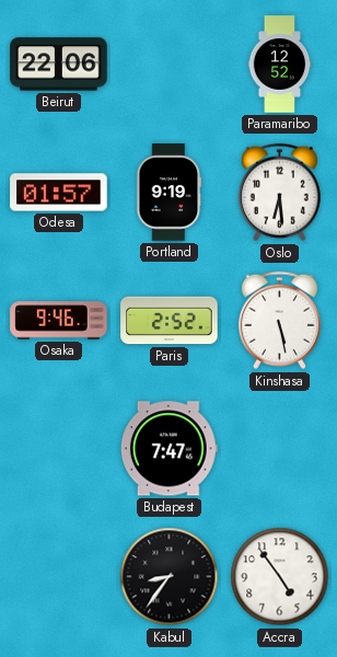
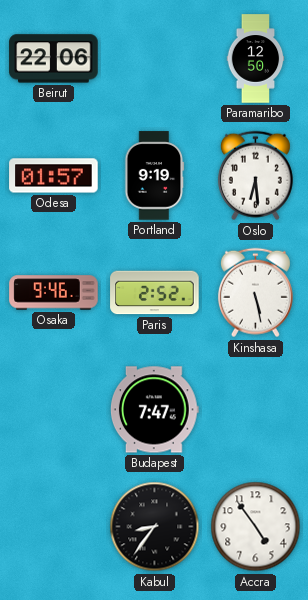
Paramaribo: 12:52 -> 12:50
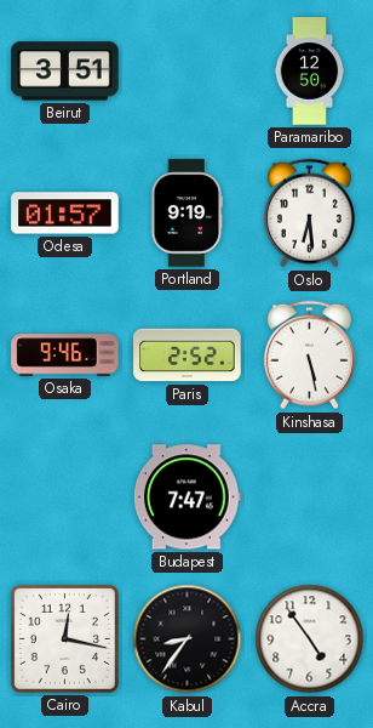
Beirut: 22:06 -> 3:51
Cairo: none -> 12:17
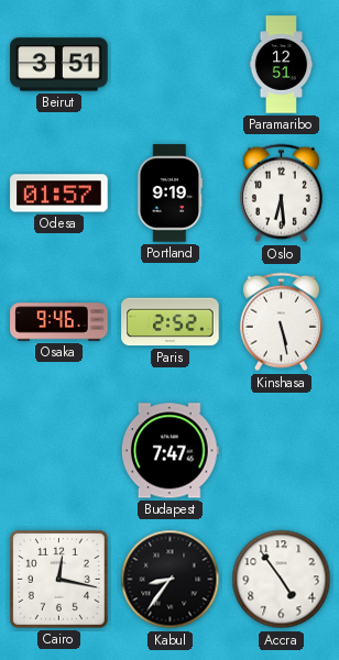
Paramaribo: 12:50 -> 12:51
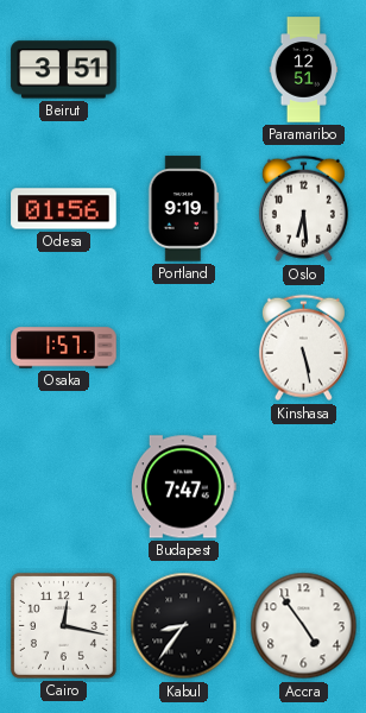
Odesa: 01:57 -> 01:56
Osaka: 9:46 -> 1:57
Paris: 2:52 -> none
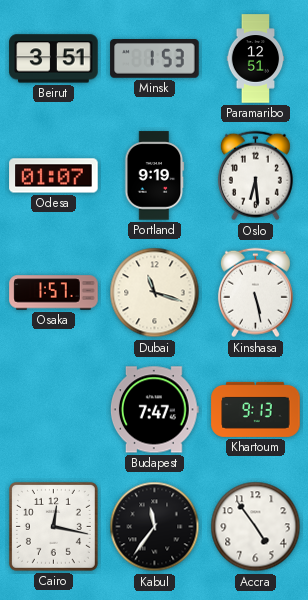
Minsk: none -> 1:53
Odesa: 01:56 -> 01:07
Dubai: none -> 11:18
Khartoum: none -> 9:13
Kabul: 8:36 -> 11:36
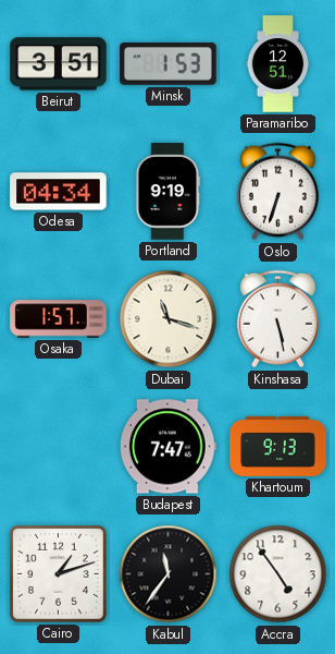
Odesa: 01:07 -> 04:34
Oslo: 6:29 -> 6:33
Cairo: 12:17 -> 1:12
